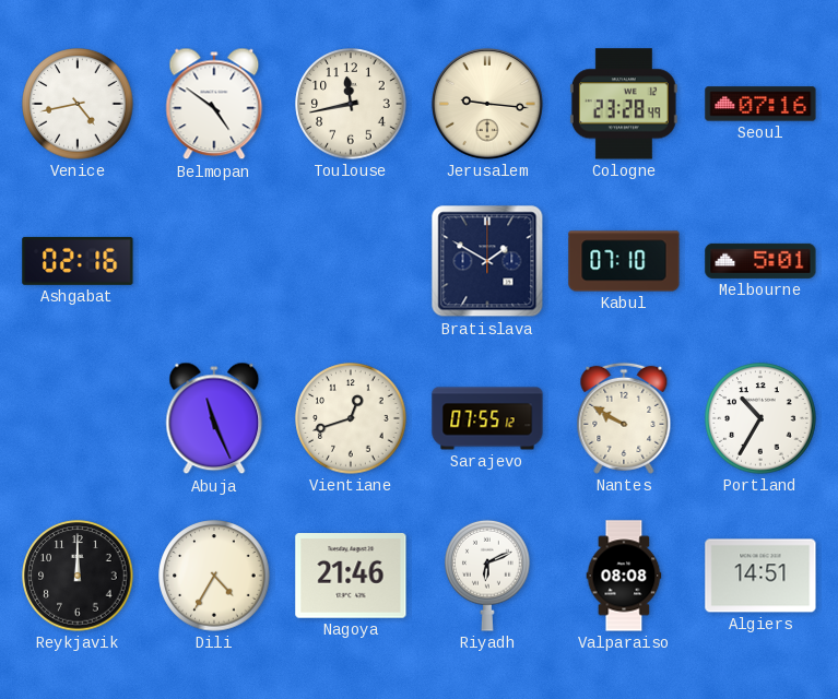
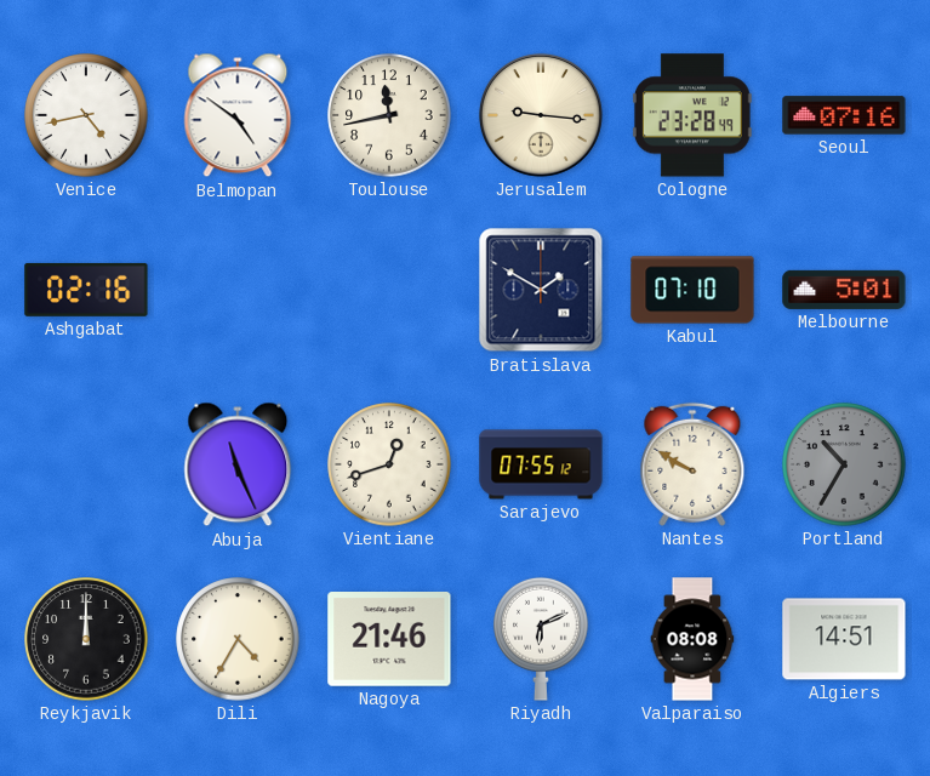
Portland dial: white -> grey
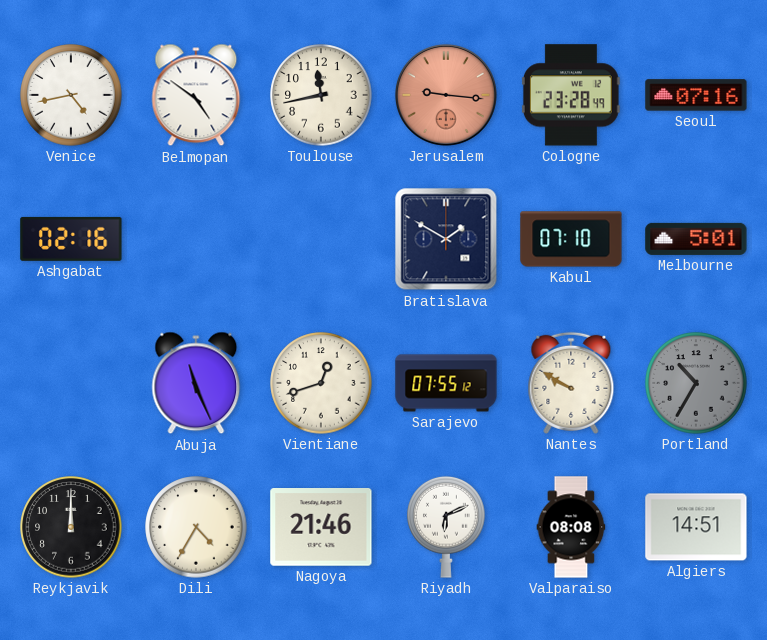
Jerusalem dial: cream -> salmon
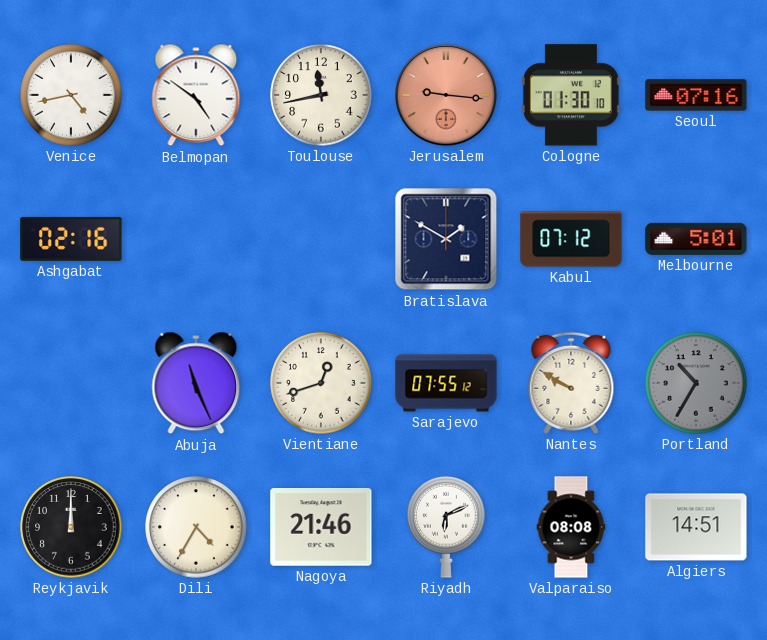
Cologne: 23:28 -> 01:30
Kabul: 07:10 -> 07:12
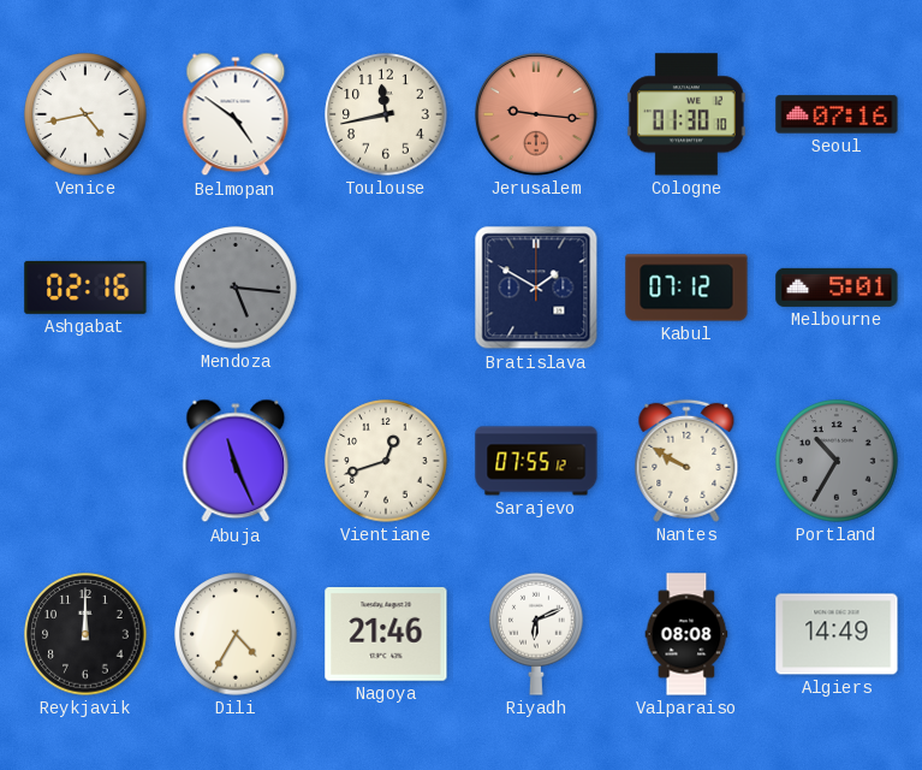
Mendoza: none -> 5:16
Algiers: 14:51 -> 14:49
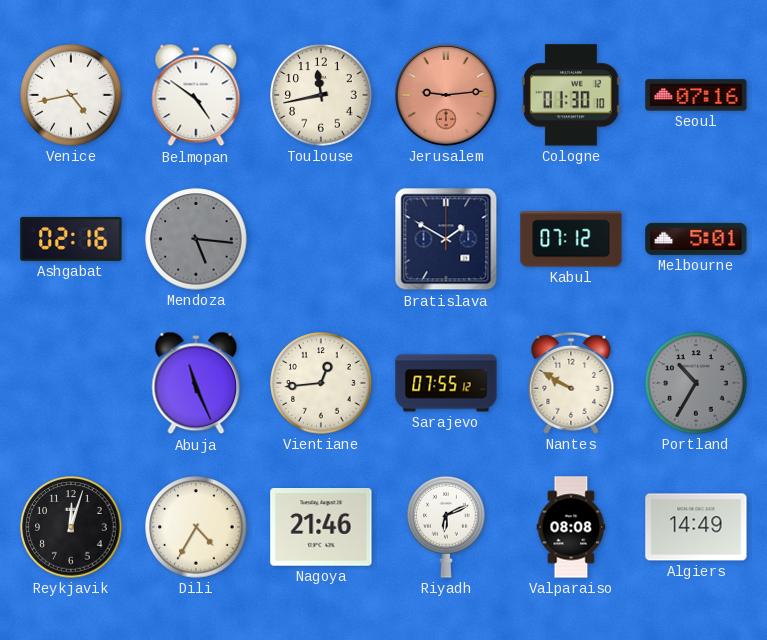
Jerusalem: 9:16 -> 9:14
Vientiane: 12:42 -> 12:44
Reykjavik: 12:00 -> 12:03
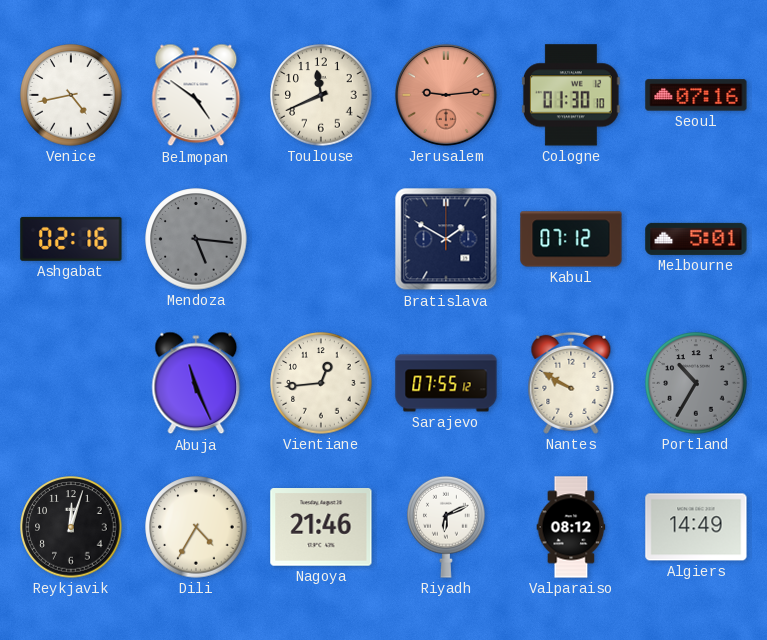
Toulouse: 11:43 -> 11:41
Valparaiso: 08:08 -> 08:12
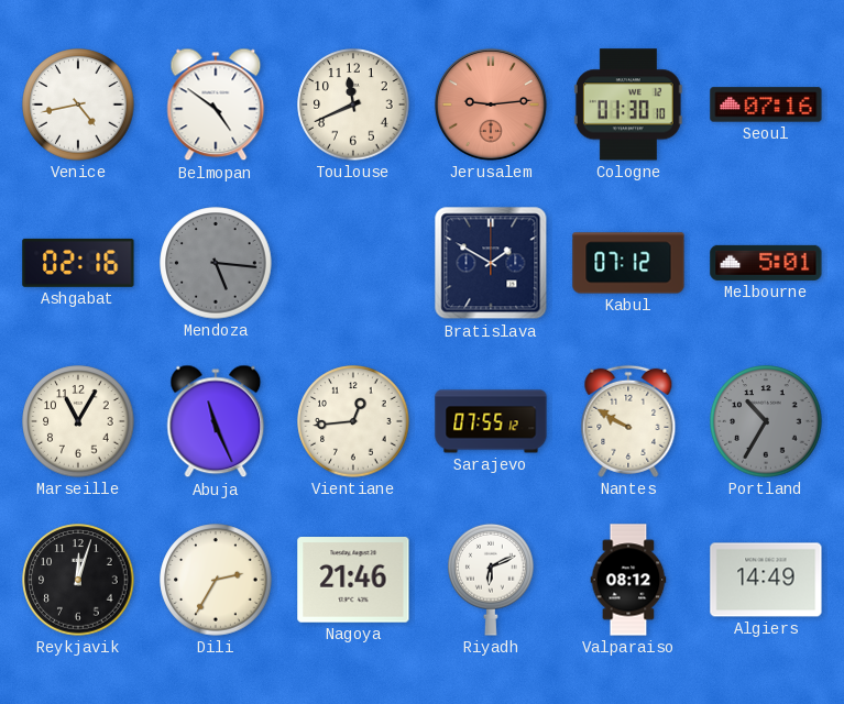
Marseille: none -> 11:05
Dili: 4:35 -> 2:35
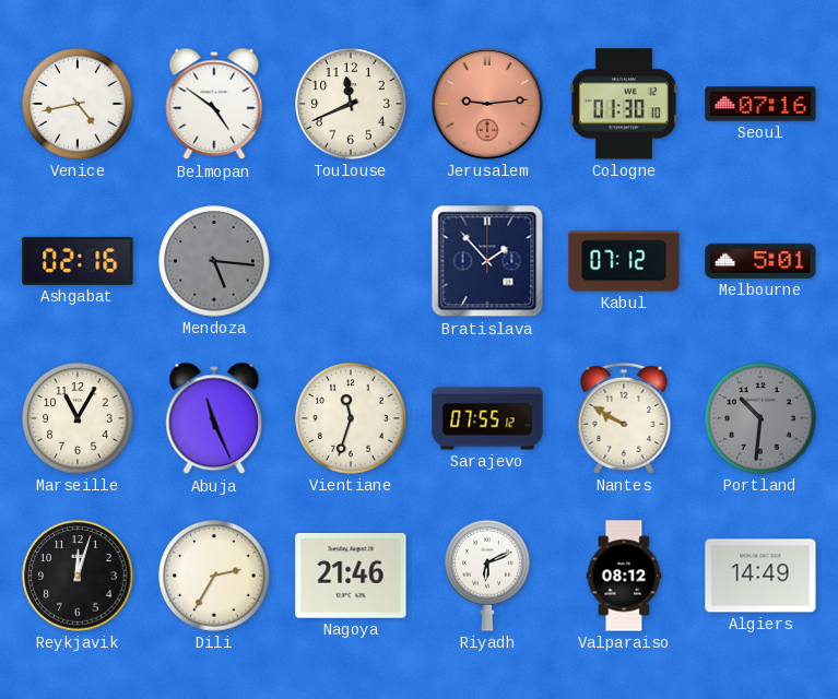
Bratislava: 1:50 -> 1:53
Vientiane: 12:44 -> 11:33
Portland: 10:35 -> 10:31
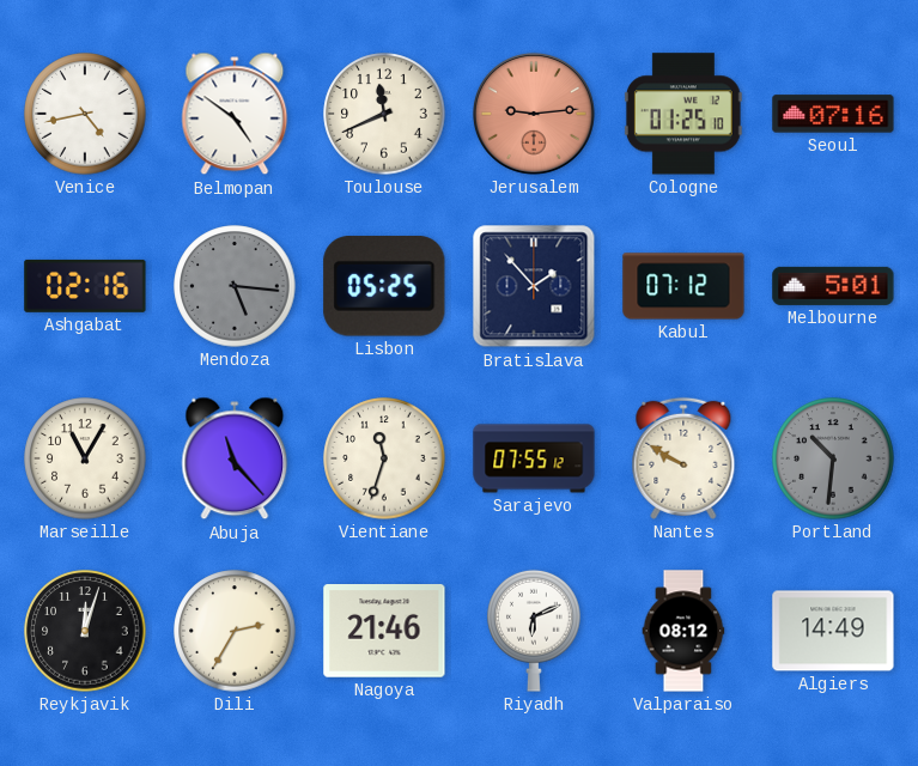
Cologne: 01:30 -> 01:25
Lisbon: none -> 05:25
Abuja: 11:26 -> 11:23
